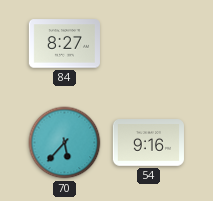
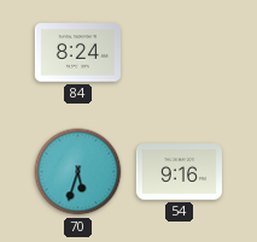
84: 8:27 -> 8:24
70: 5:37 -> 5:33
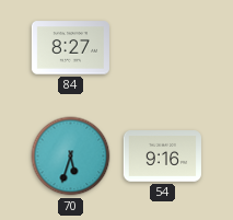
84: 8:24 -> 8:27
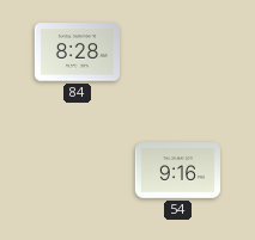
84: 8:27 -> 8:28
70: 5:33 -> none
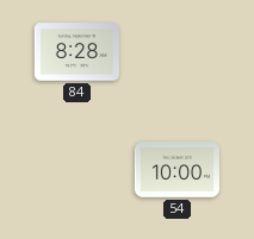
54: 9:16 -> 10:00
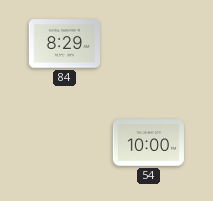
84: 8:28 -> 8:29
